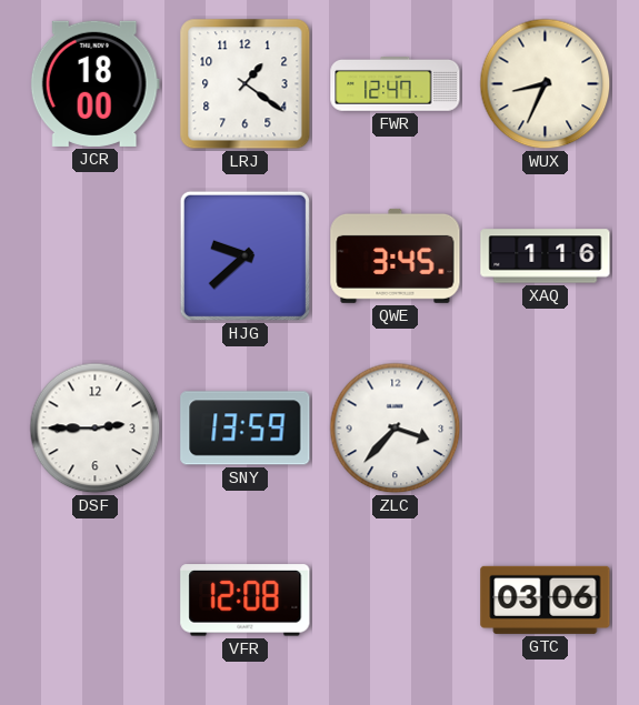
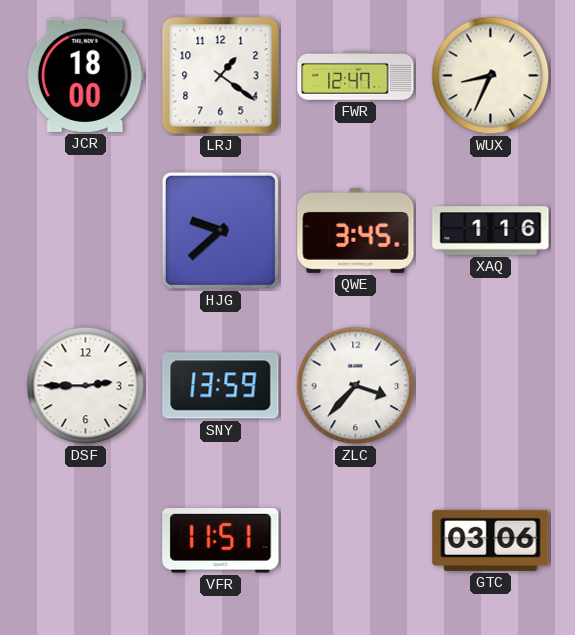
VFR: 12:08 -> 11:51
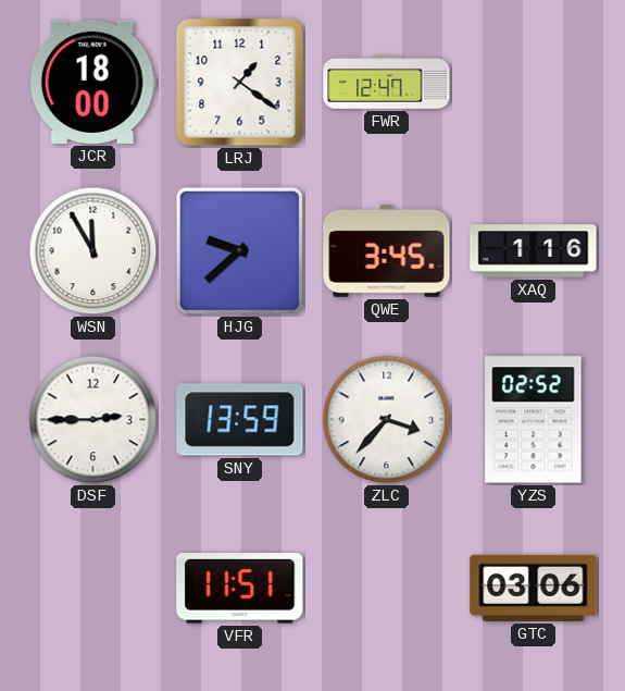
WUX: 8:34 -> none
WSN: none -> 11:55
YZS: none -> 02:52
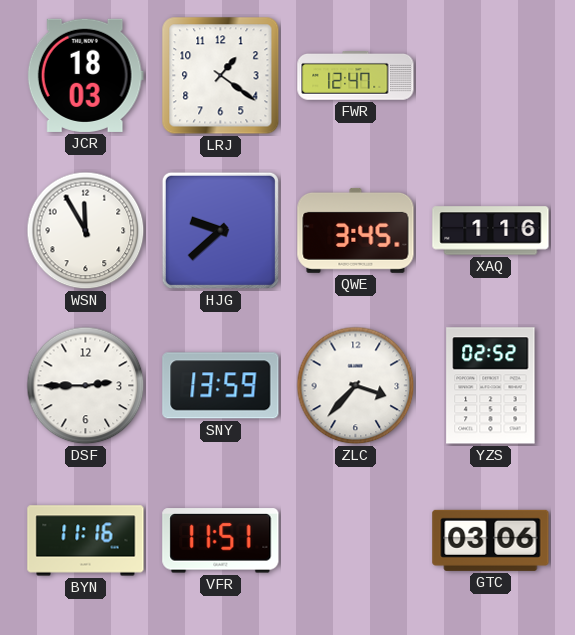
JCR: 18:00 -> 18:03
BYN: none -> 11:16
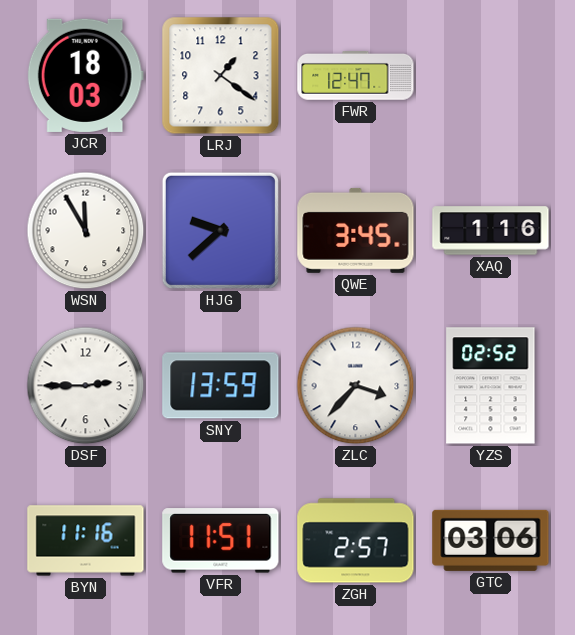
ZGH: none -> 2:57
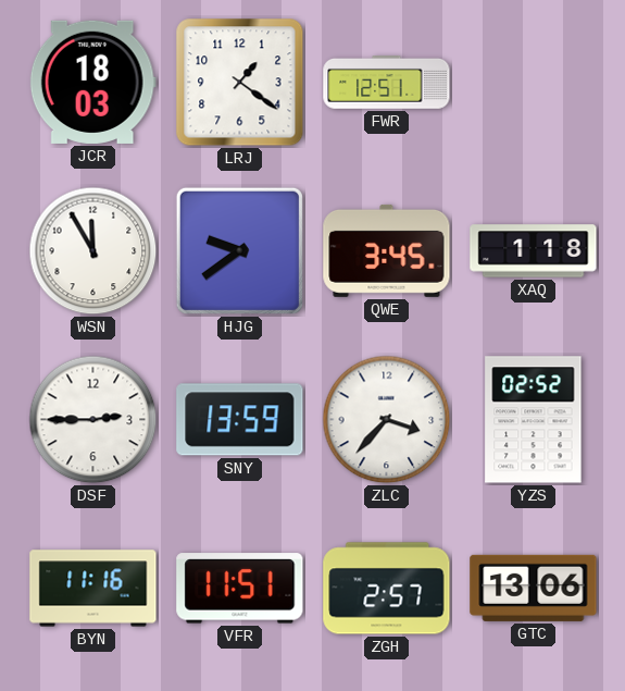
FWR: 12:47 -> 12:51
HJG: 9:38 -> 9:39
XAQ: 1:16 -> 1:18
GTC: 03:06 -> 13:06
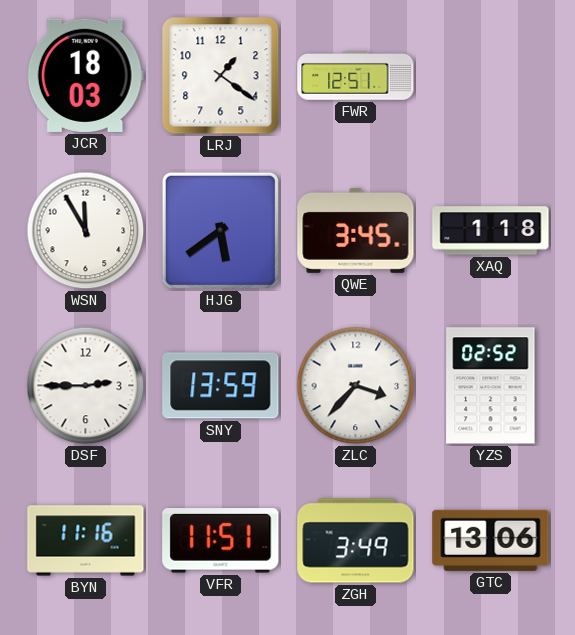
HJG: 9:39 -> 5:39
ZGH: 2:57 -> 3:49
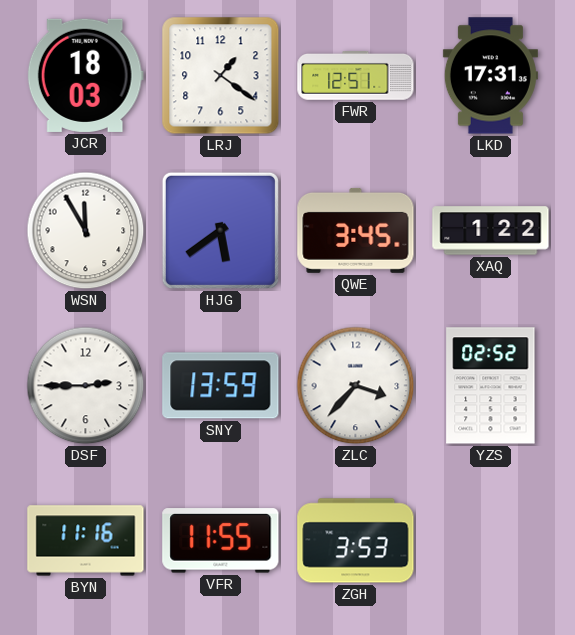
LKD: none -> 17:31
XAQ: 1:18 -> 1:22
VFR: 11:51 -> 11:55
ZGH: 3:49 -> 3:53
GTC: 13:06 -> none
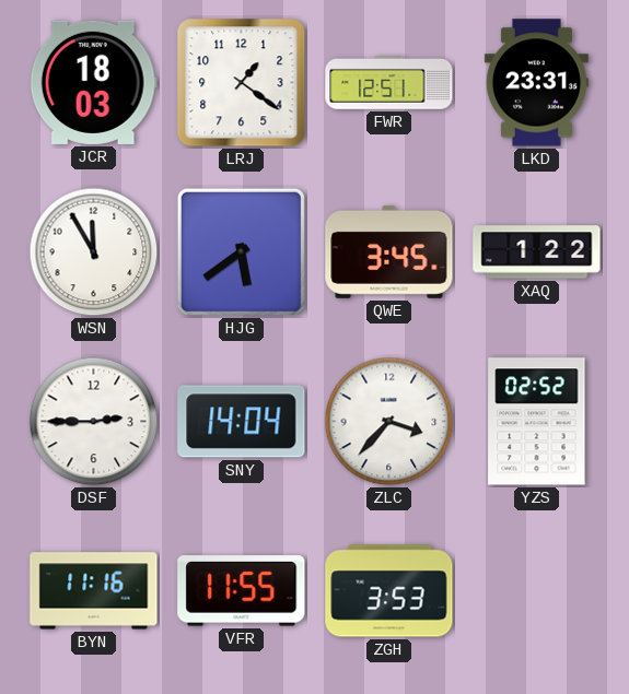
LKD: 17:31 -> 23:31
SNY: 13:59 -> 14:04
